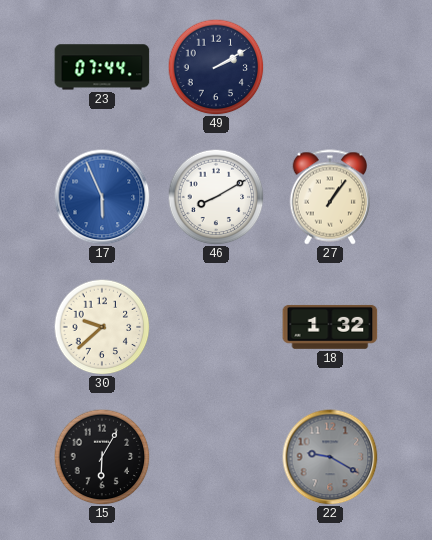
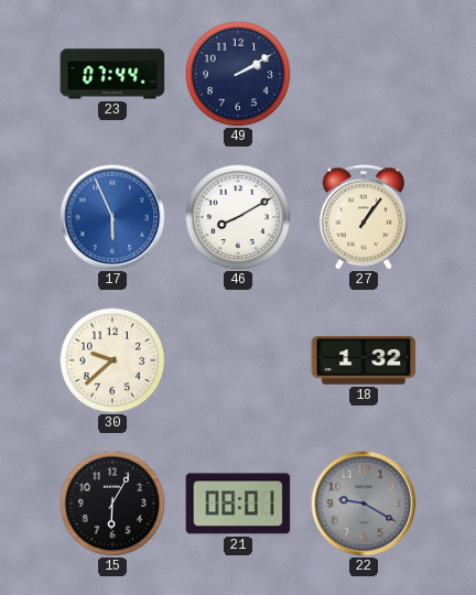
21: none -> 08:01
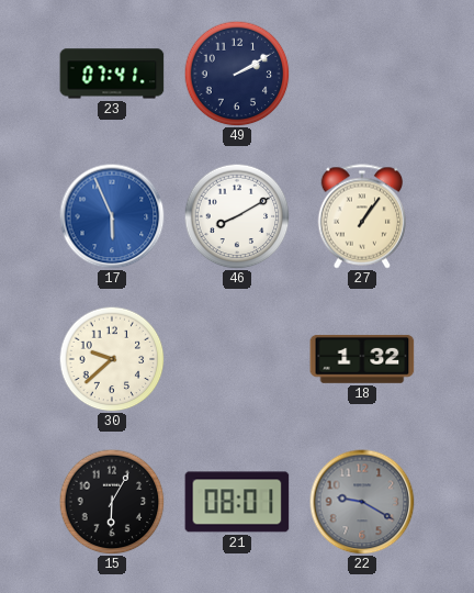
23: 07:44 -> 07:41
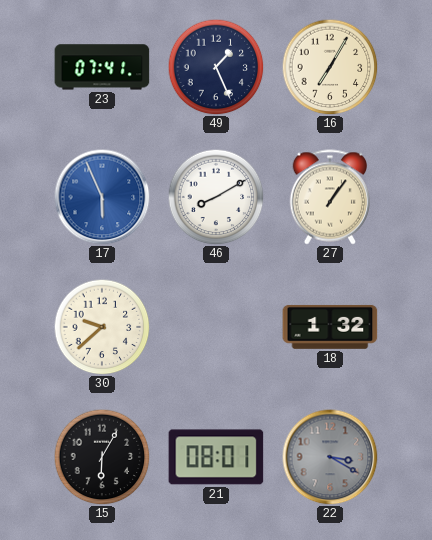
49: 2:10 -> 1:26
16: none -> 7:05
22: 9:20 -> 3:20
